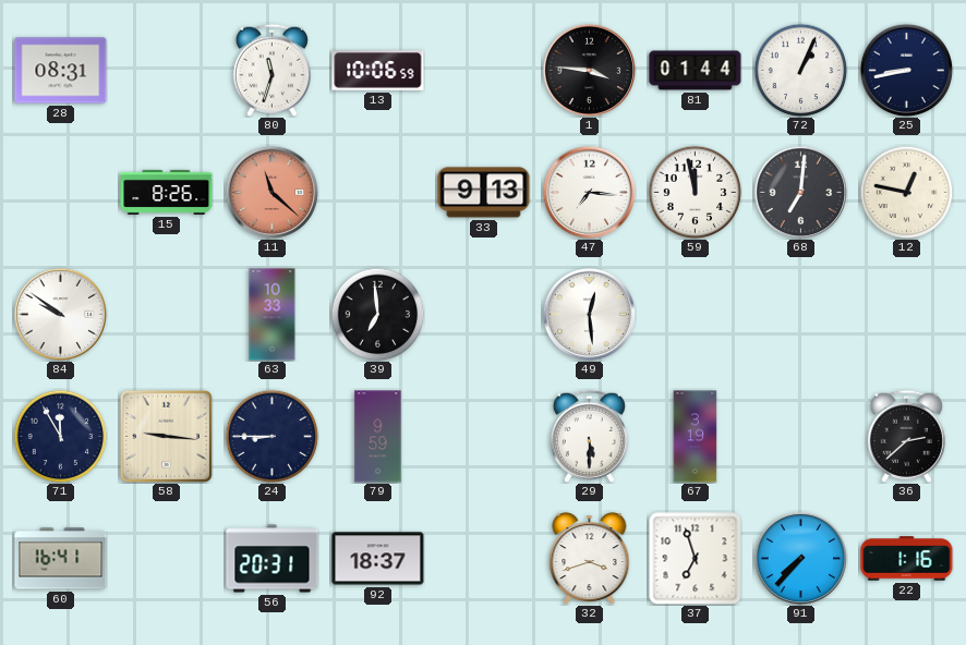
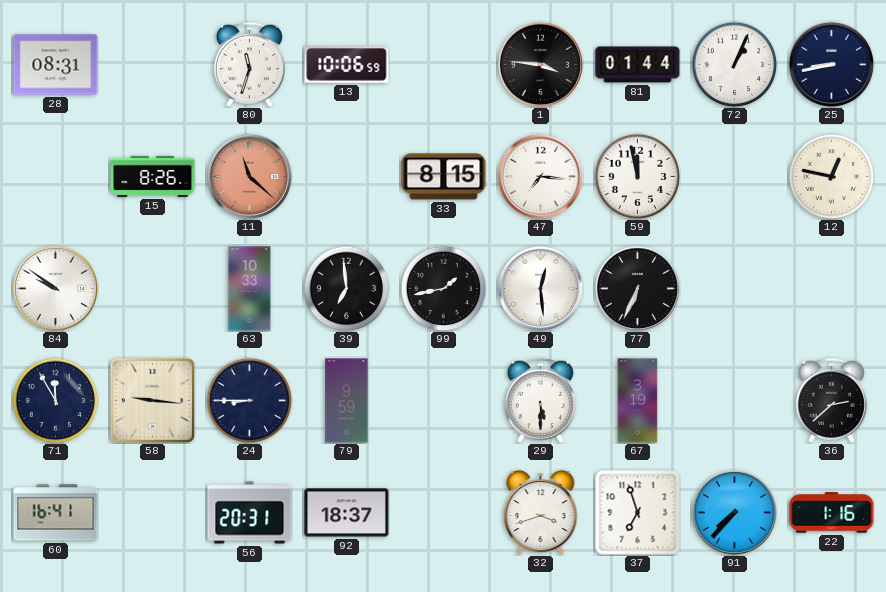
33: 9:13 -> 8:15
68: 7:01 -> none
99: none -> 1:43
77: none -> 6:34
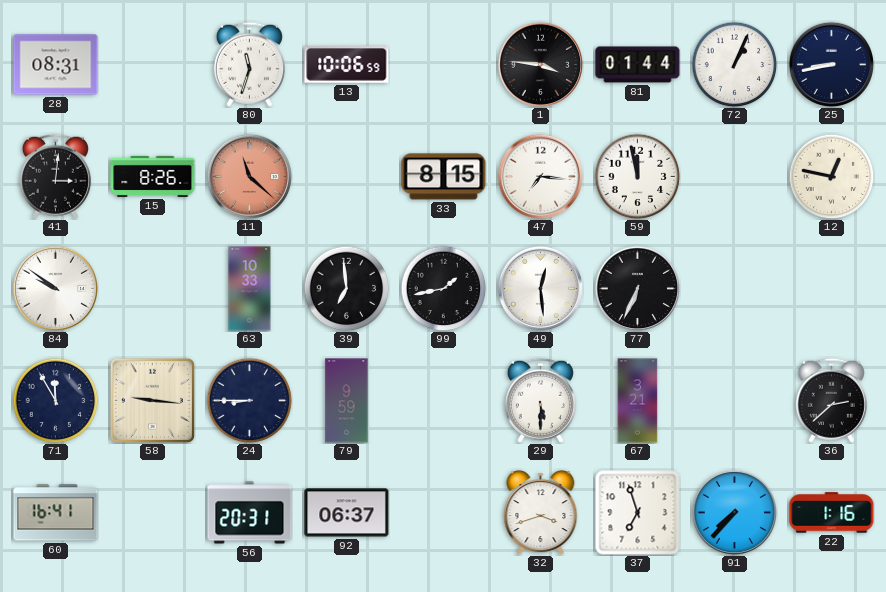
41: none -> 3:01
67: 3:19 -> 3:21
92: 18:37 -> 06:37
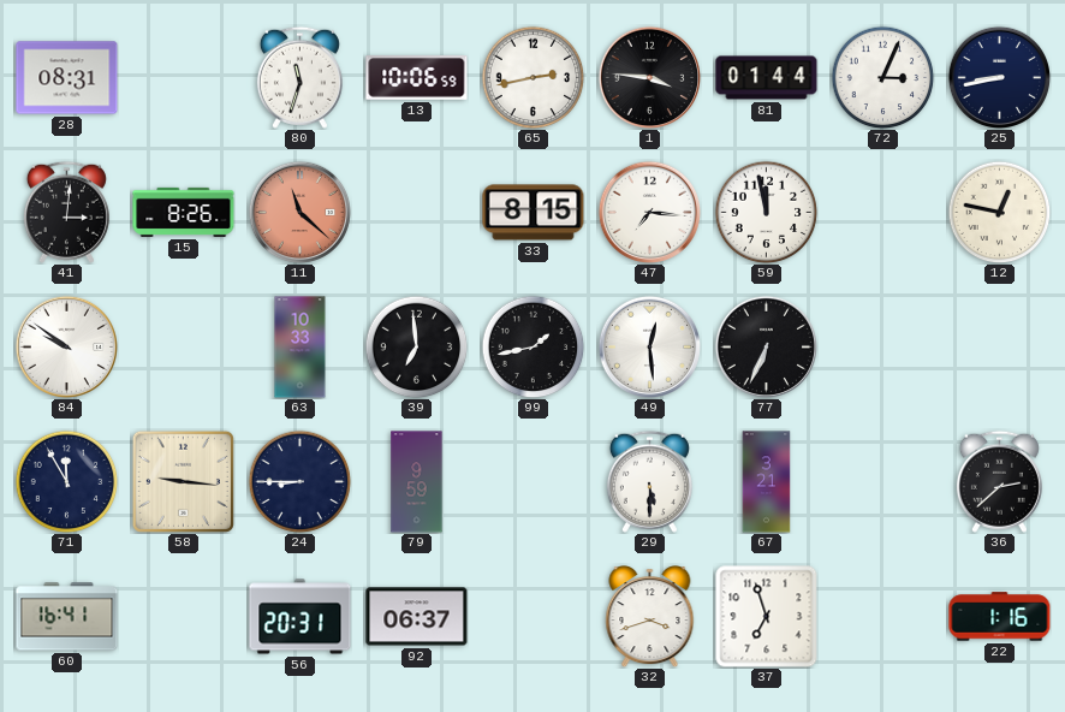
65: none -> 2:43
72: 1:04 -> 3:04
91: 7:37 -> none
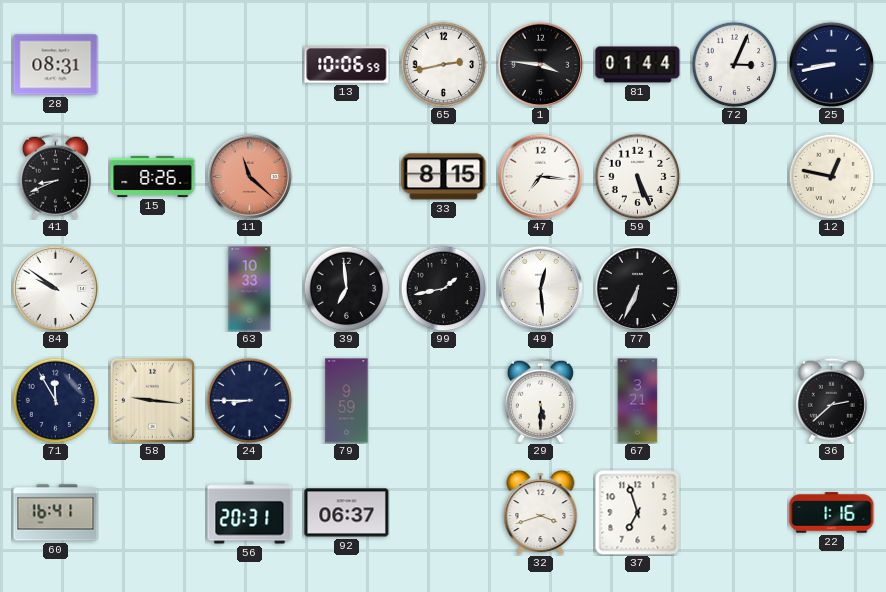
80: 11:33 -> none
41: 3:01 -> 8:41
59: 11:58 -> 5:26
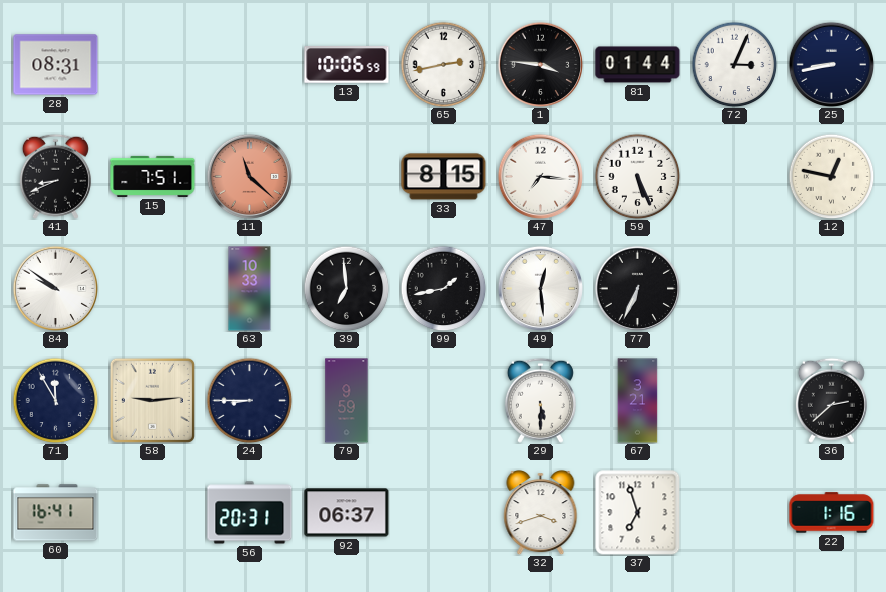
15: 8:26 -> 7:51
58: 9:16 -> 9:14
